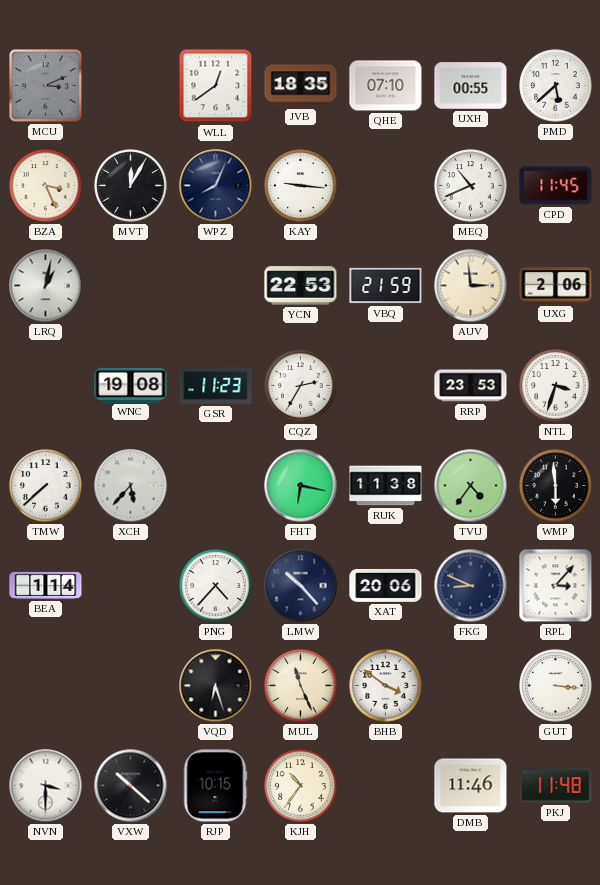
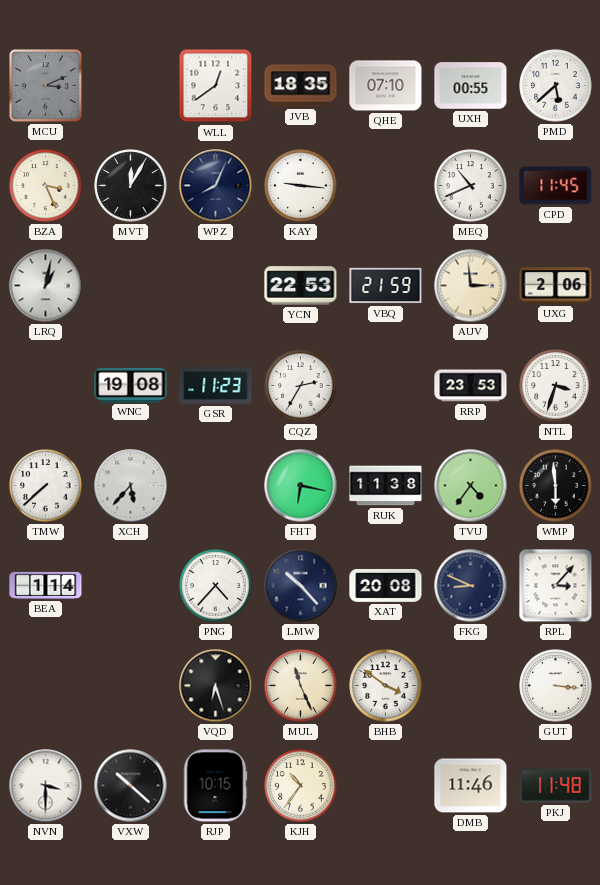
XAT: 20:06 -> 20:08
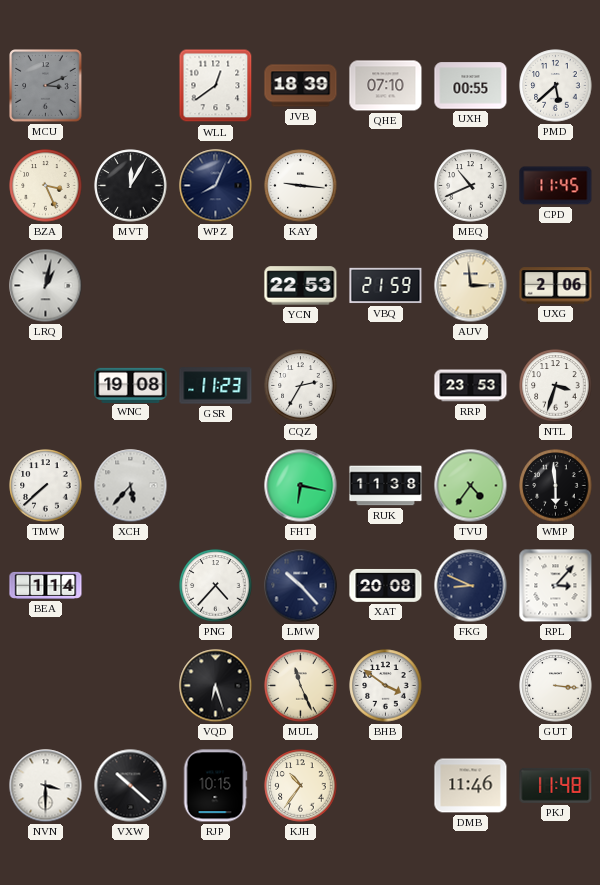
JVB: 18:35 -> 18:39
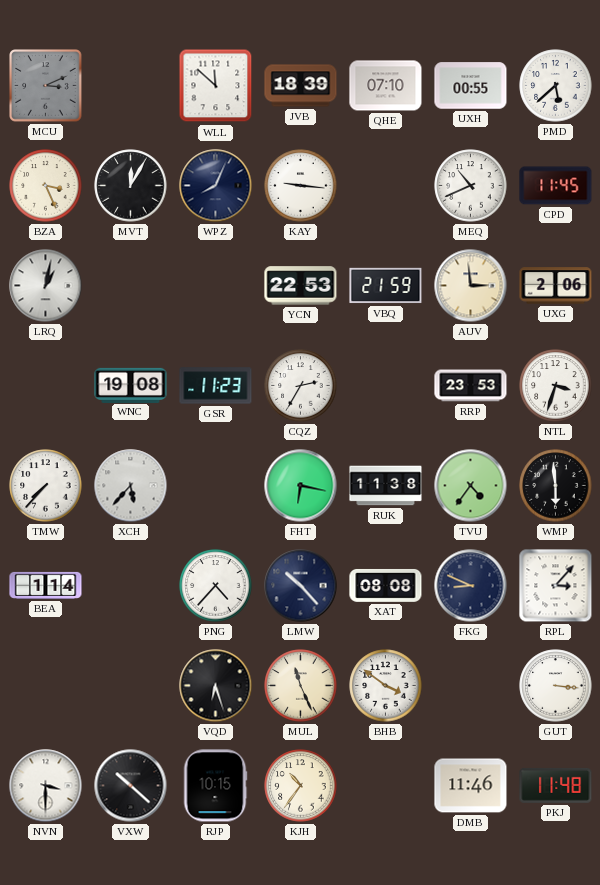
WLL: 12:39 -> 11:52
TMW: 7:38 -> 7:37
XAT: 20:08 -> 08:08
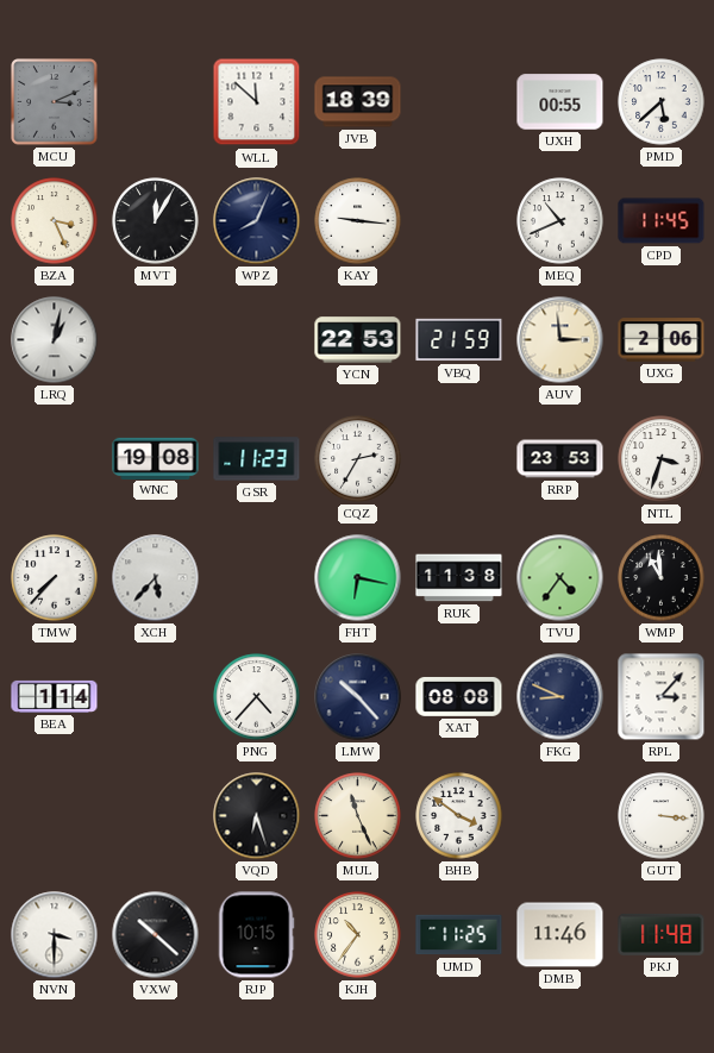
QHE: 07:10 -> none
WMP: 5:59 -> 10:59
UMD: none -> 11:25
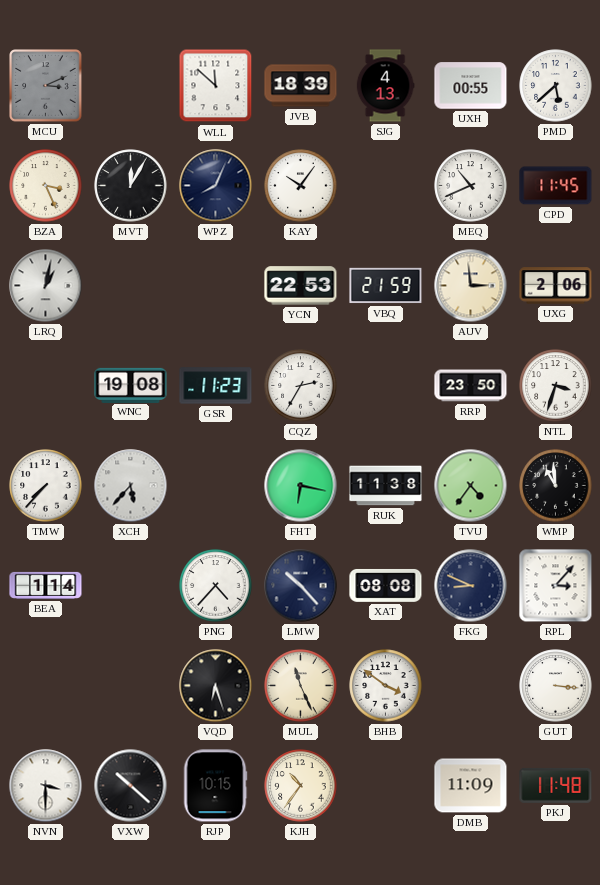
SJG: none -> 4:13
KAY: 9:16 -> 10:06
RRP: 23:53 -> 23:50
UMD: 11:25 -> none
DMB: 11:46 -> 11:09
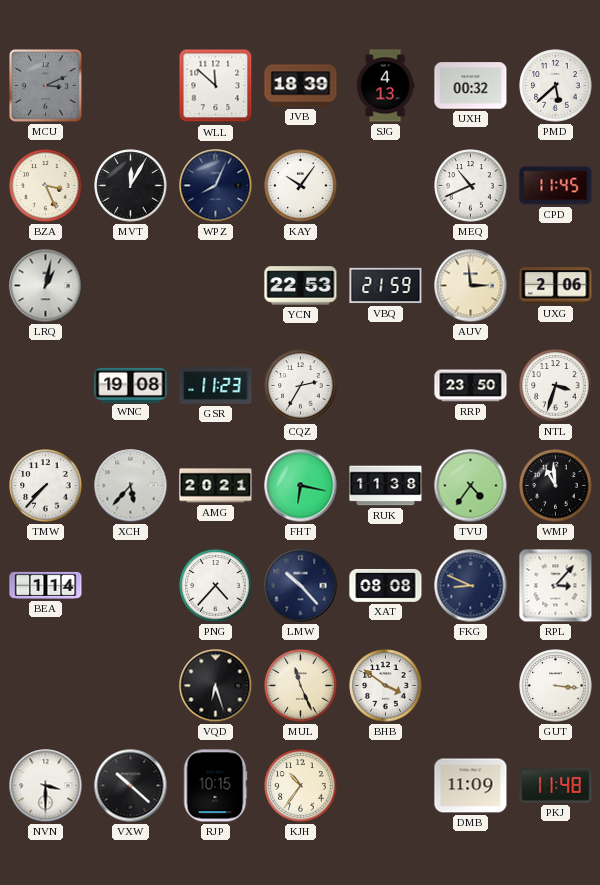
UXH: 00:55 -> 00:32
AMG: none -> 20:21
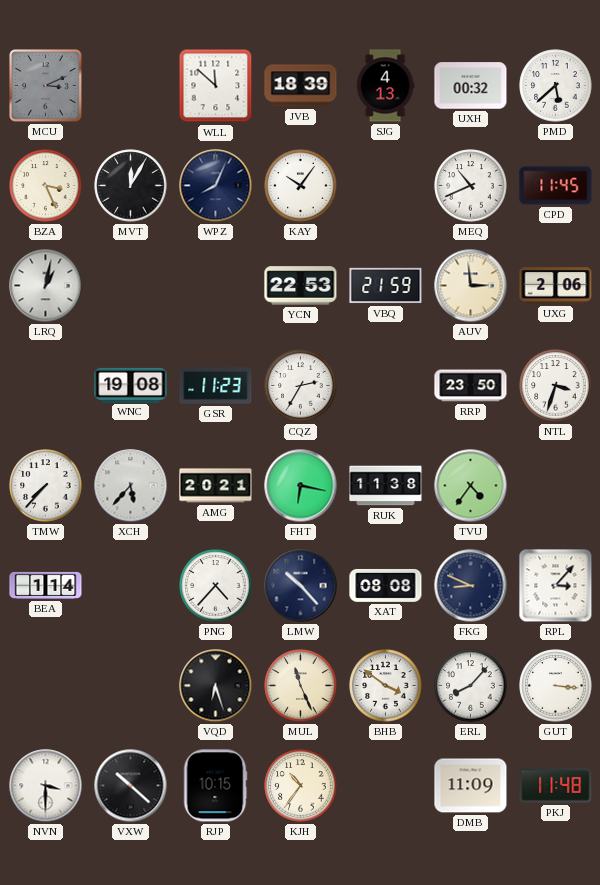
WMP: 10:59 -> none
ERL: none -> 8:07
